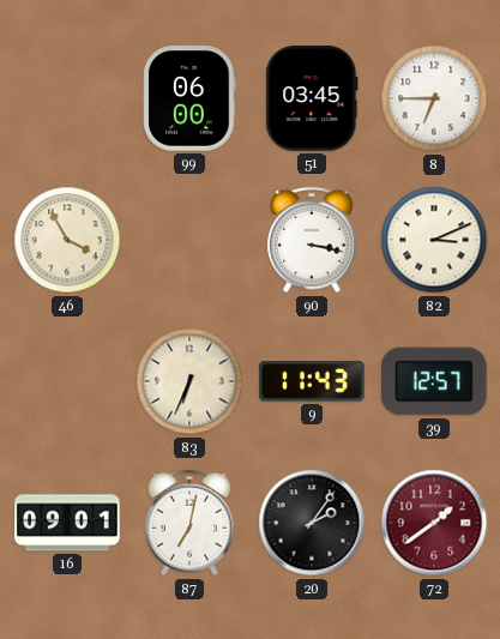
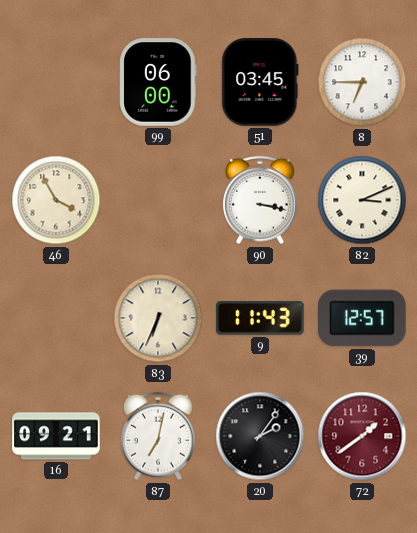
16: 09:01 -> 09:21
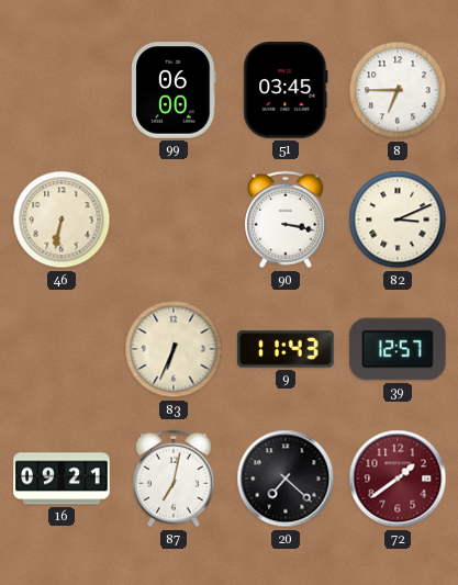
46: 3:55 -> 6:32
20: 2:06 -> 7:22
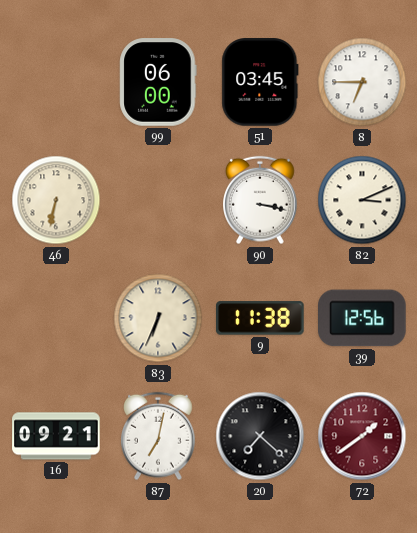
9: 11:43 -> 11:38
39: 12:57 -> 12:56
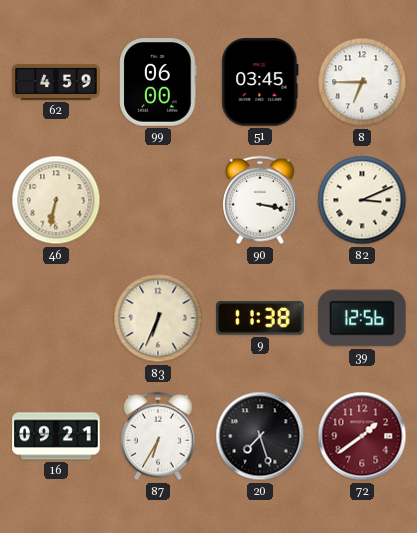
62: none -> 4:59
87: 7:02 -> 6:35
20: 7:22 -> 7:27
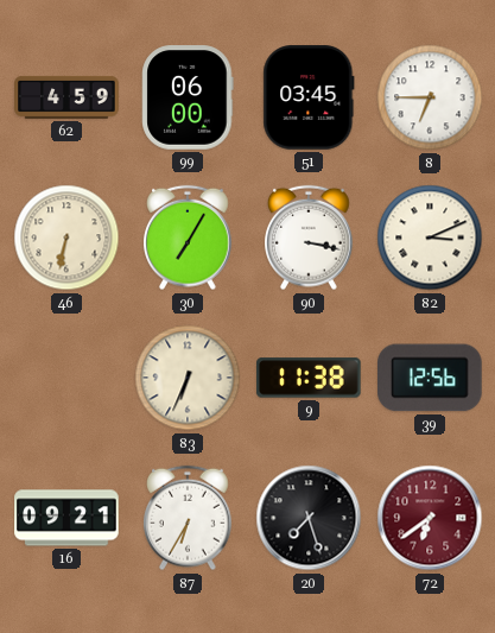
30: none -> 7:05
72: 1:39 -> 6:39
